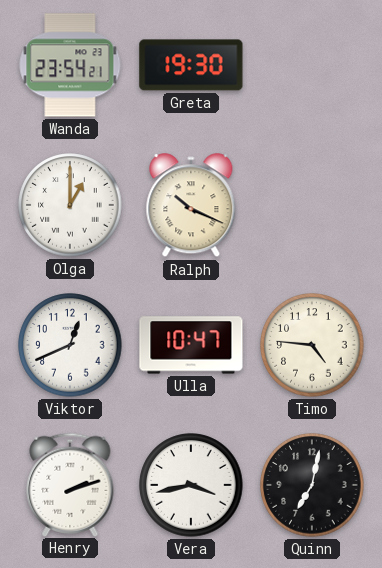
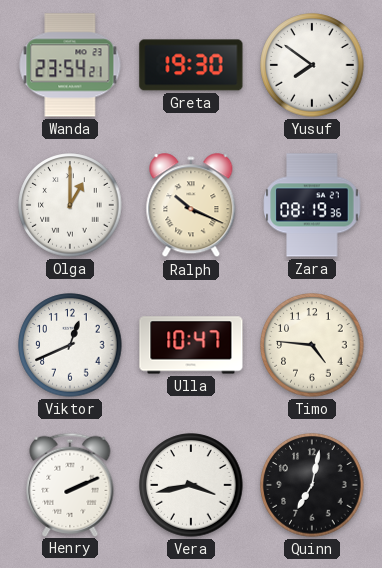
Yusuf: none -> 7:51
Zara: none -> 08:19
Henry: 2:12 -> 2:11
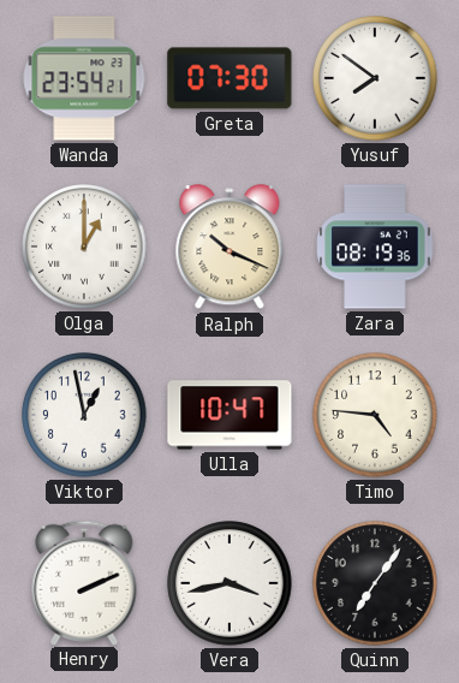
Greta: 19:30 -> 07:30
Viktor: 12:41 -> 12:58
Quinn: 7:02 -> 7:06
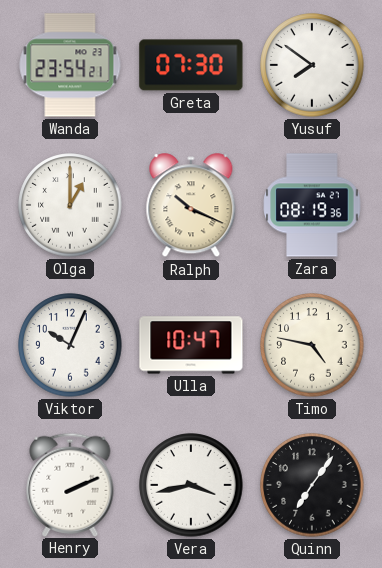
Viktor: 12:58 -> 10:04
Timo: 4:46 -> 4:47
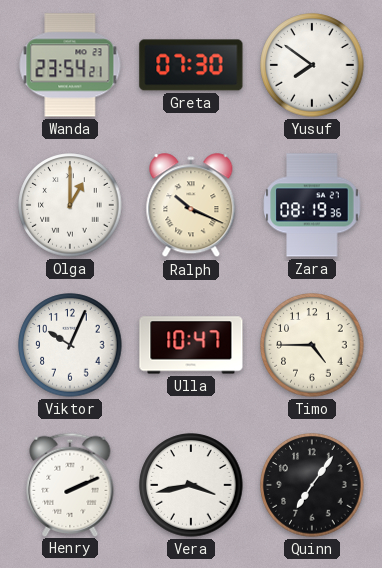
Timo: 4:47 -> 4:45
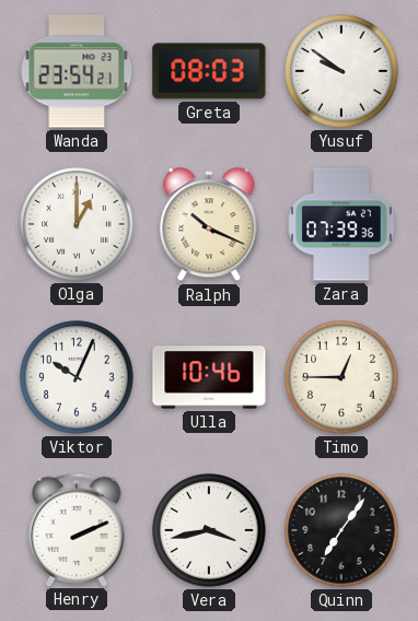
Greta: 07:30 -> 08:03
Yusuf: 7:51 -> 9:51
Zara: 08:19 -> 07:39
Ulla: 10:47 -> 10:46
Timo: 4:45 -> 12:45
